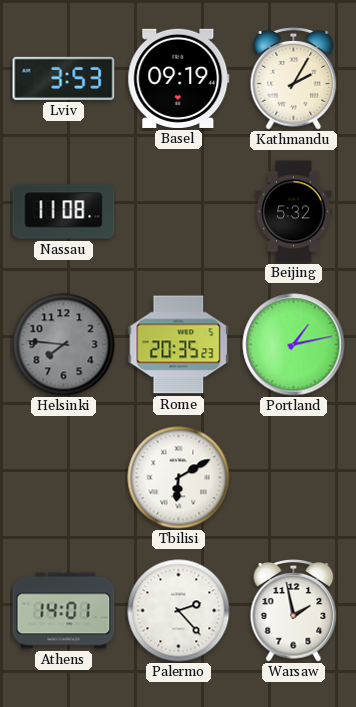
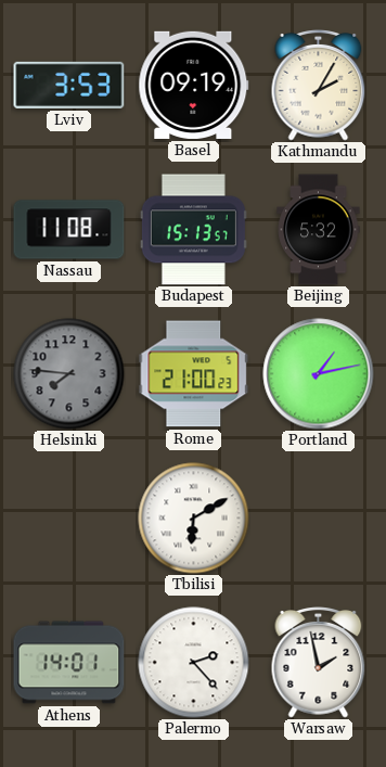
Budapest: none -> 15:13
Rome: 20:35 -> 21:00
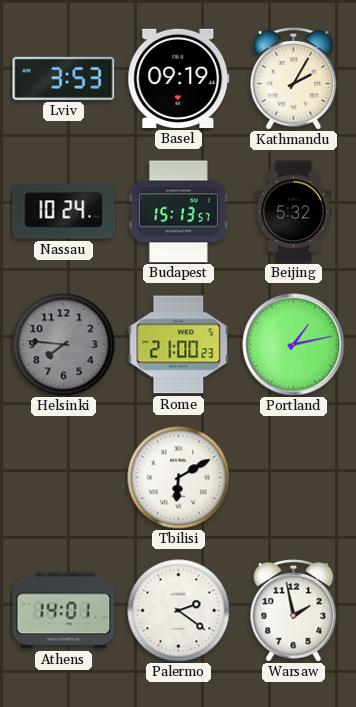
Nassau: 11:08 -> 10:24
Palermo: 2:23 -> 2:21
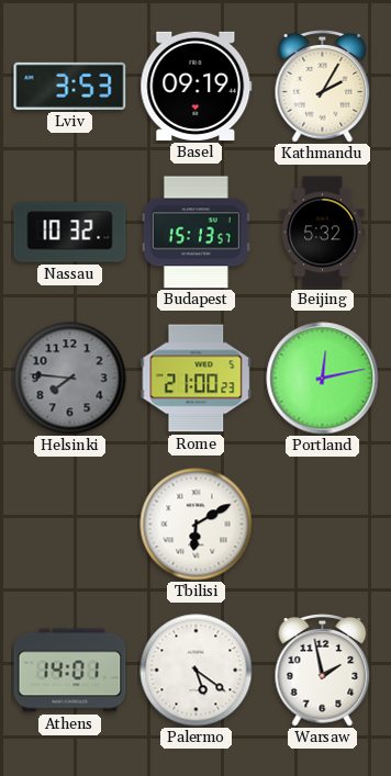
Nassau: 10:24 -> 10:32
Portland: 1:13 -> 12:13
Palermo: 2:21 -> 5:21
